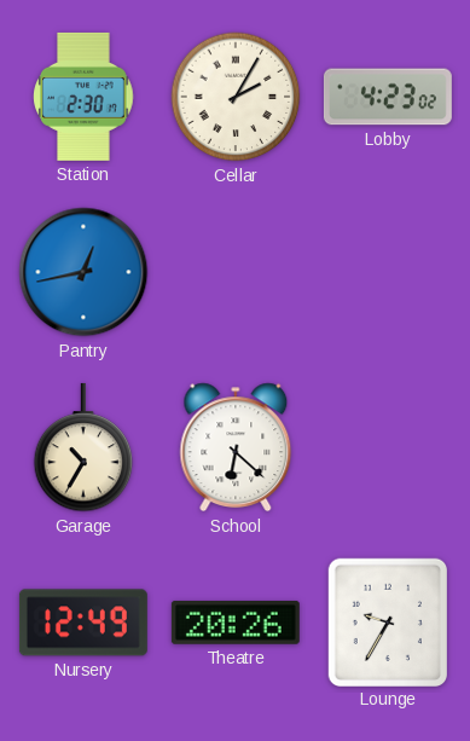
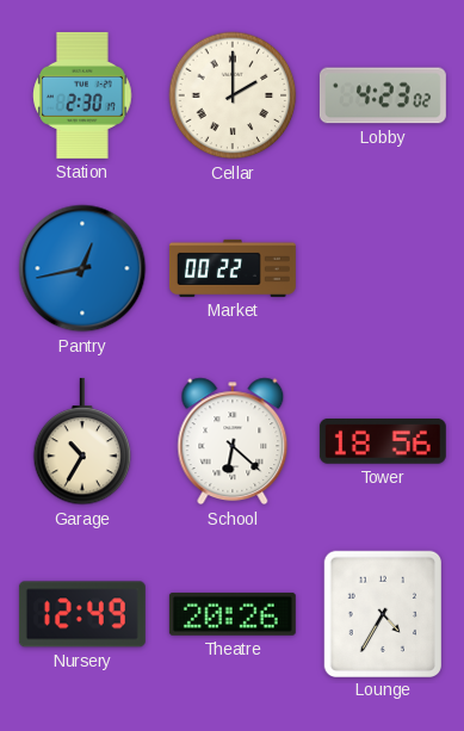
Cellar: 2:05 -> 2:00
Market: none -> 00:22
Tower: none -> 18:56
Lounge: 9:35 -> 4:35
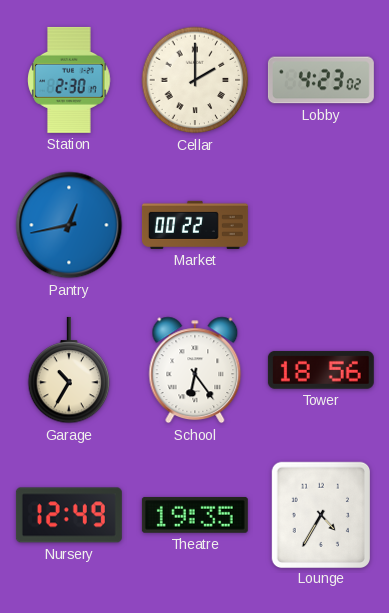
School: 6:22 -> 6:24
Theatre: 20:26 -> 19:35
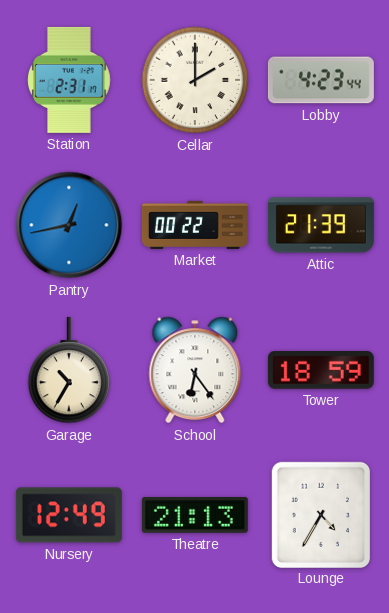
Station: 2:30 -> 2:31
Lobby: 4:23:02 -> 4:23:44
Attic: none -> 21:39
Tower: 18:56 -> 18:59
Theatre: 19:35 -> 21:13
